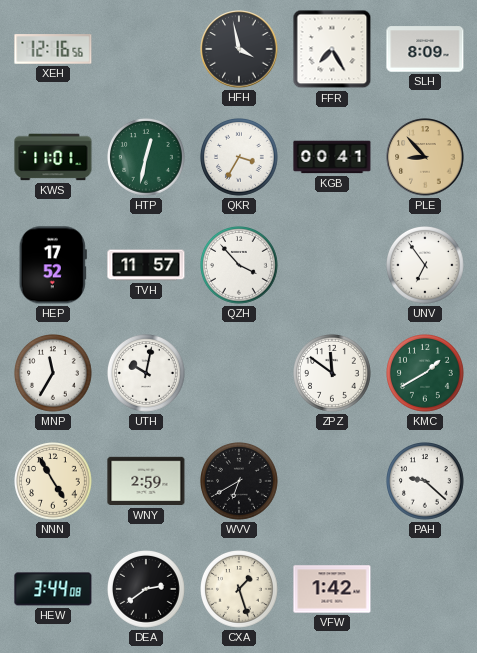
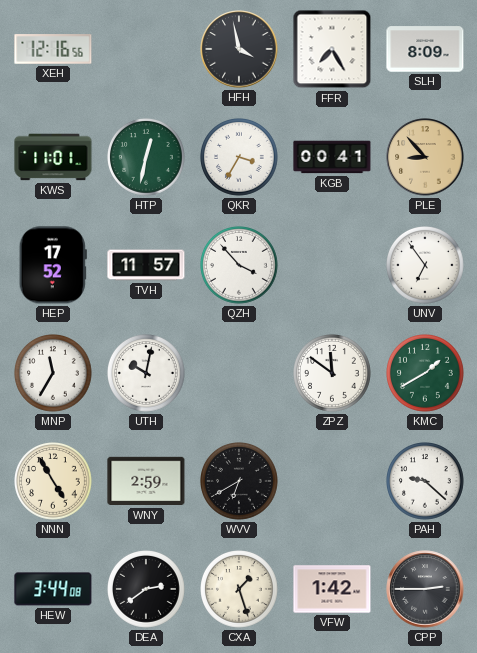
CPP: none -> 2:45
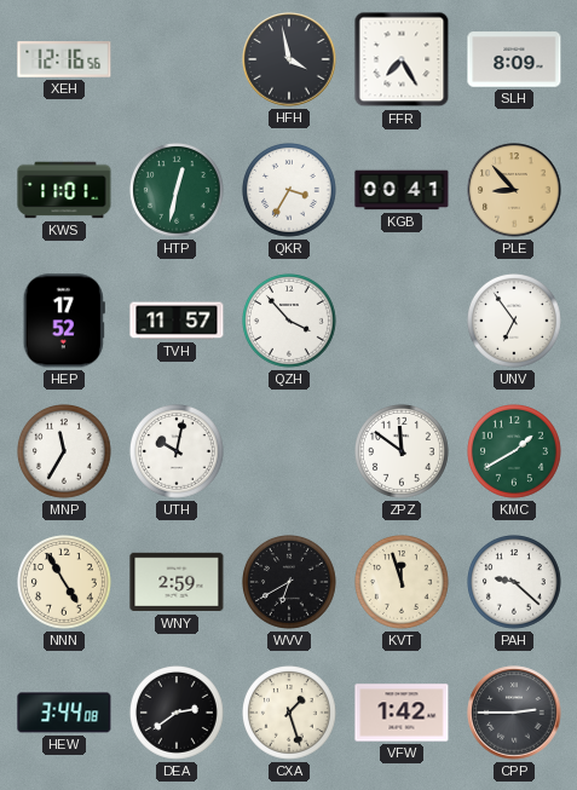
KVT: none -> 11:57
